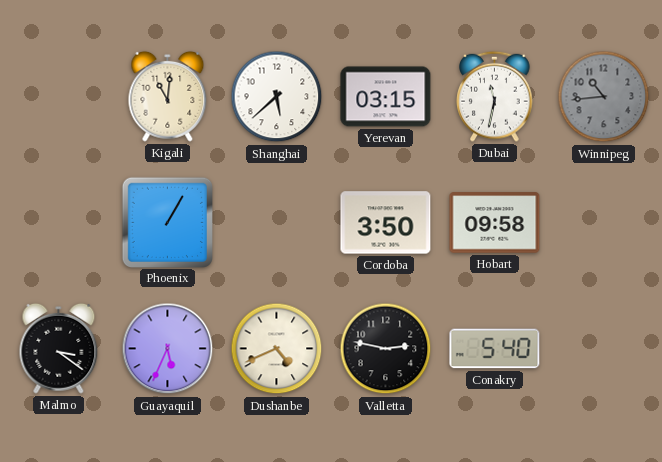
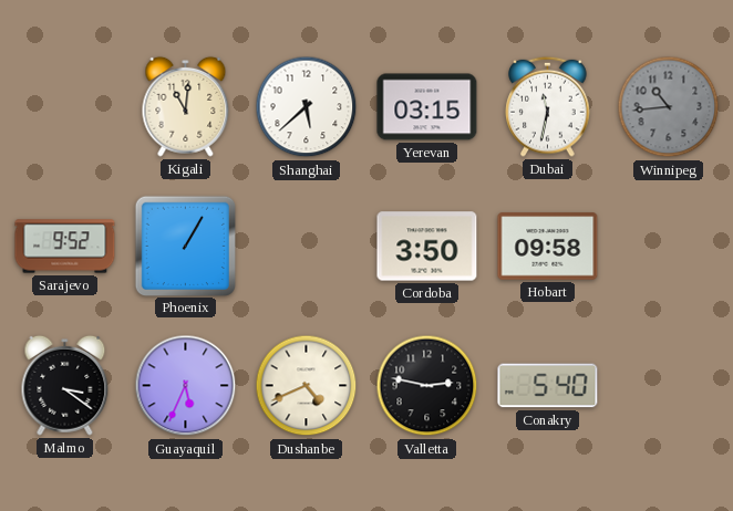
Sarajevo: none -> 9:52
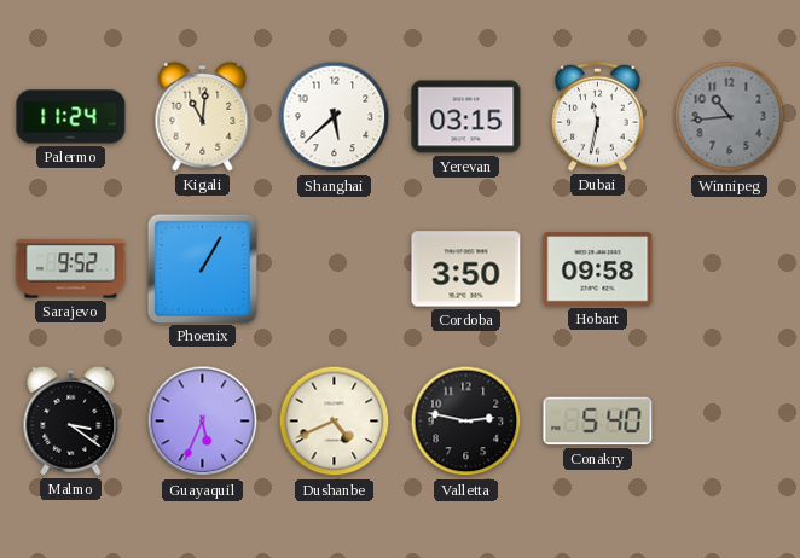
Palermo: none -> 11:24
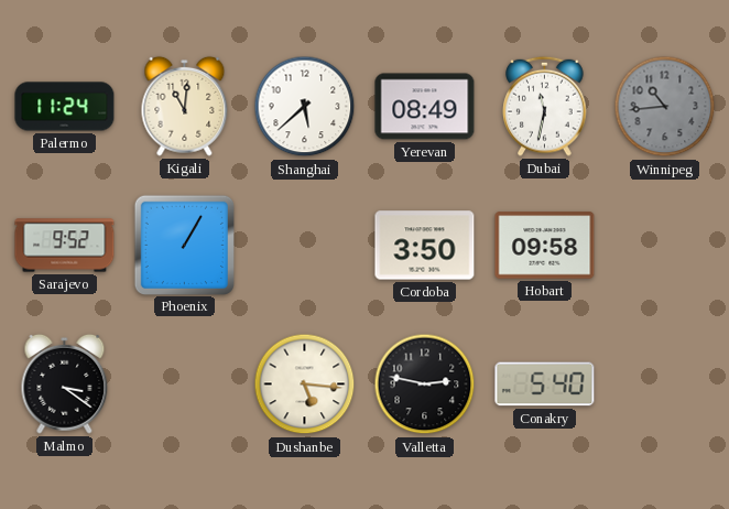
Yerevan: 03:15 -> 08:49
Guayaquil: 5:34 -> none
Dushanbe: 4:41 -> 5:16
